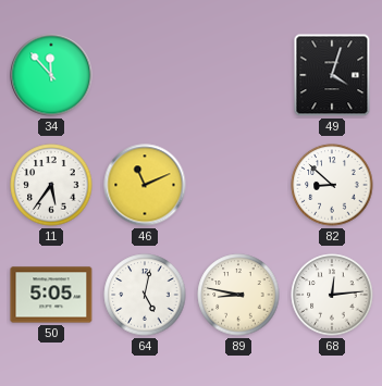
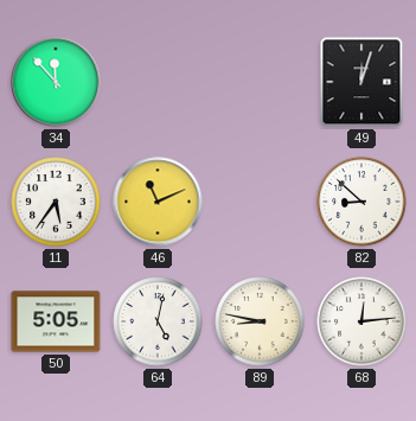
49: 4:03 -> 12:03
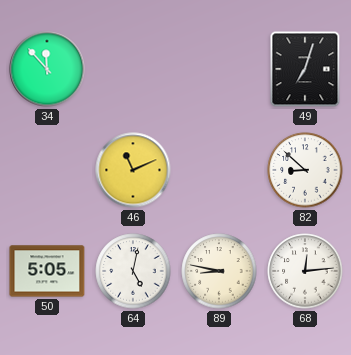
49: 12:03 -> 7:03
11: 5:36 -> none
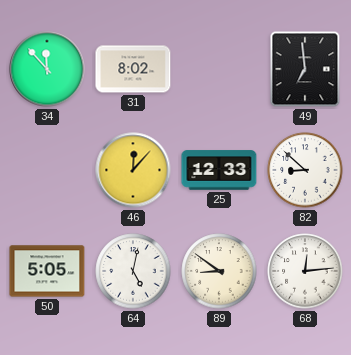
31: none -> 8:02
49: 7:03 -> 6:59
46: 11:11 -> 12:07
25: none -> 12:33
89: 8:47 -> 8:51
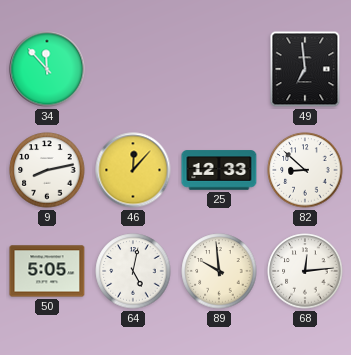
31: 8:02 -> none
9: none -> 8:13
89: 8:51 -> 9:59
